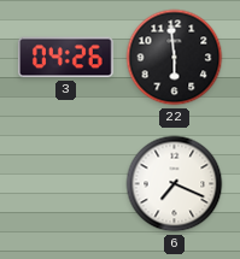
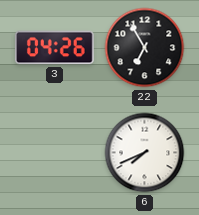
22: 5:59 -> 6:55
6: 7:19 -> 7:41
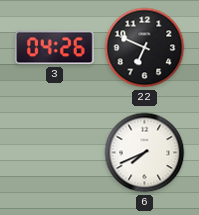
22: 6:55 -> 6:49
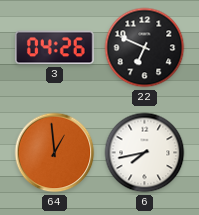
64: none -> 12:59
6: 7:41 -> 7:43
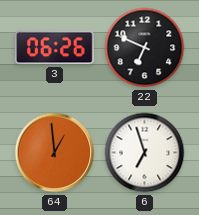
3: 04:26 -> 06:26
6: 7:43 -> 6:57
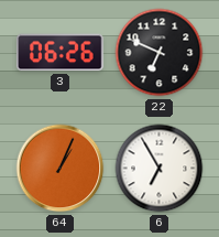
64: 12:59 -> 1:04
6: 6:57 -> 6:55
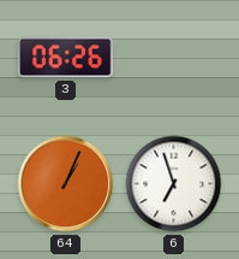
22: 6:49 -> none
6: 6:55 -> 6:57
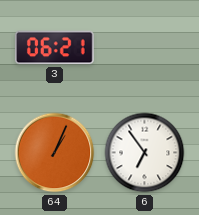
3: 06:26 -> 06:21
6: 6:57 -> 6:54
